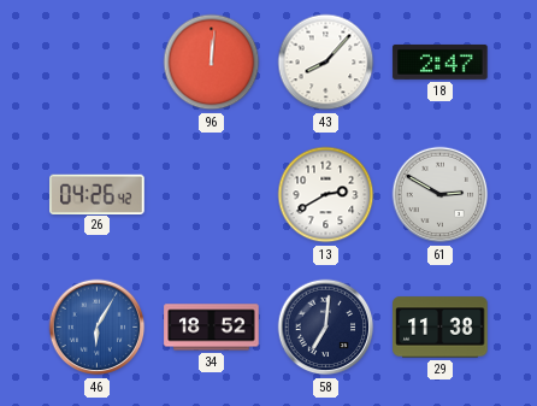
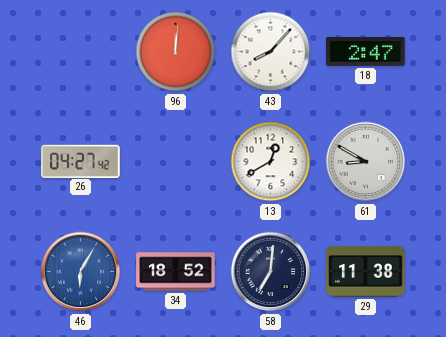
26: 04:26 -> 04:27
13: 2:40 -> 12:40
61: 2:50 -> 8:50
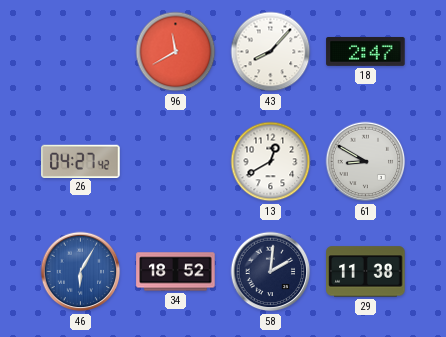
96: 12:01 -> 11:40
58: 7:01 -> 2:01
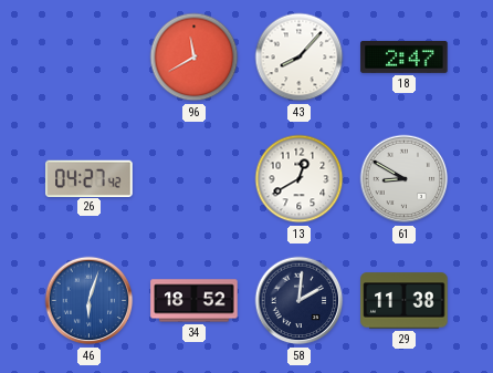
46: 6:05 -> 6:03
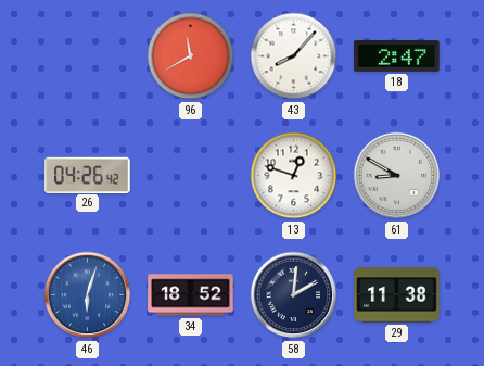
26: 04:27 -> 04:26
13: 12:40 -> 12:48
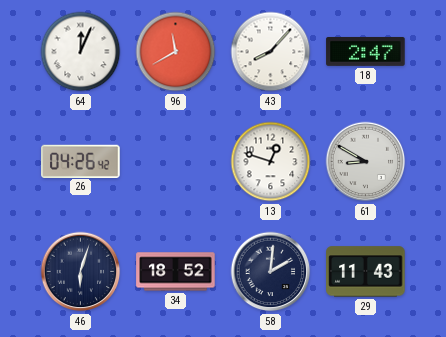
64: none -> 12:04
46 dial: blue -> navy
29: 11:38 -> 11:43
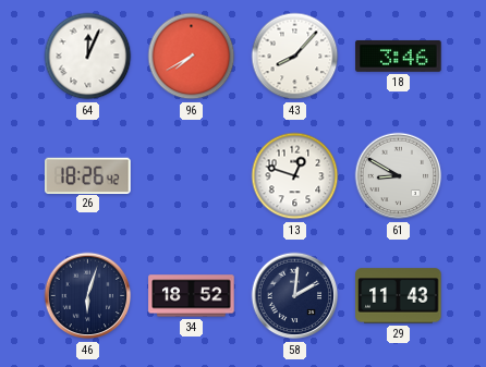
96: 11:40 -> 7:40
18: 2:47 -> 3:46
26: 04:26 -> 18:26
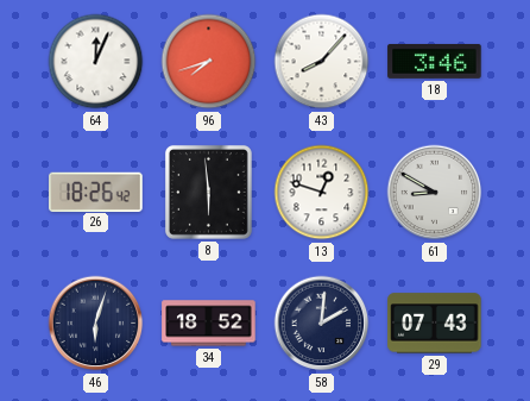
96: 7:40 -> 7:42
8: none -> 5:59
29: 11:43 -> 07:43
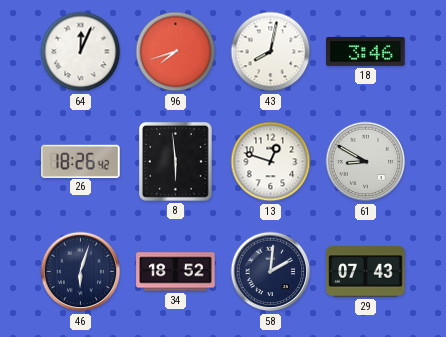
43: 8:07 -> 8:02
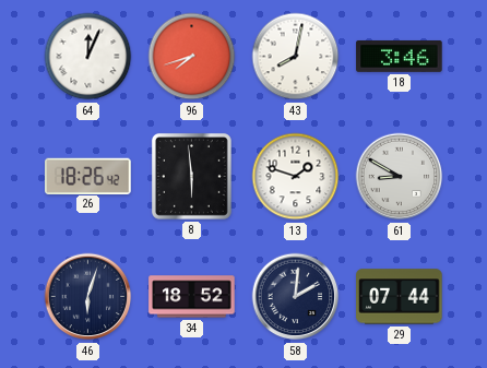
13: 12:48 -> 1:48
29: 07:43 -> 07:44
